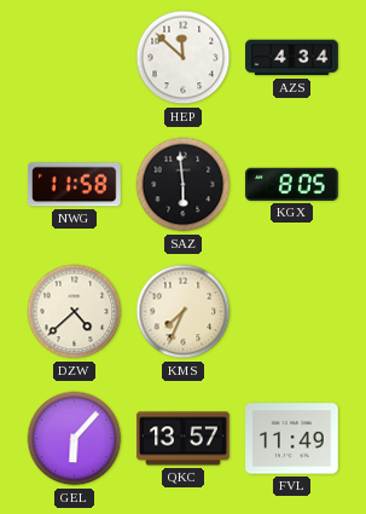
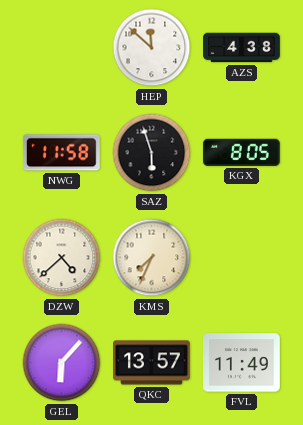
AZS: 4:34 -> 4:38
SAZ: 5:59 -> 5:57
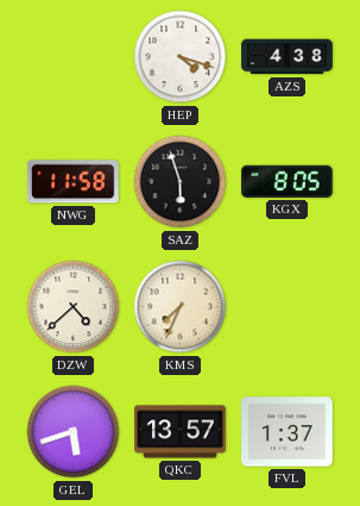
HEP: 11:52 -> 4:18
GEL: 6:07 -> 5:42
FVL: 11:49 -> 1:37
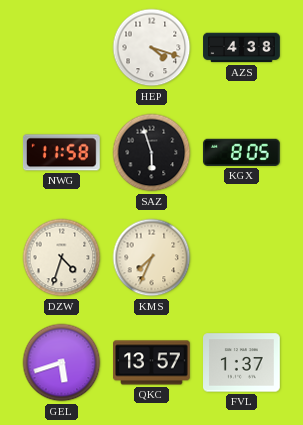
DZW: 4:38 -> 4:33
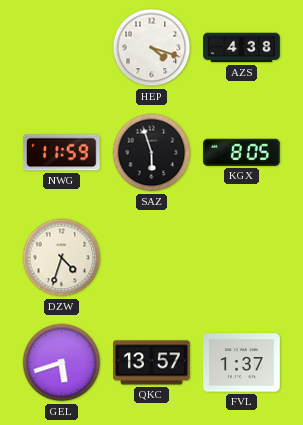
NWG: 11:58 -> 11:59
KMS: 7:34 -> none
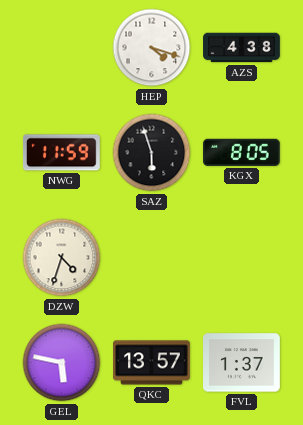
GEL: 5:42 -> 5:47
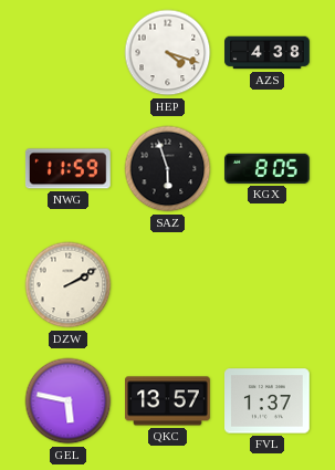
DZW: 4:33 -> 2:10
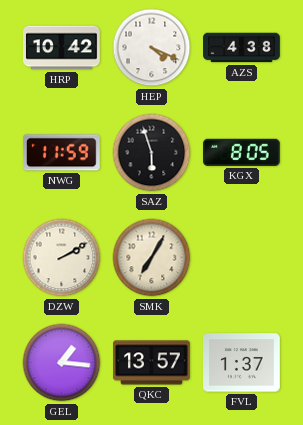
HRP: none -> 10:42
HEP: 4:18 -> 4:19
SMK: none -> 7:05
GEL: 5:47 -> 1:16
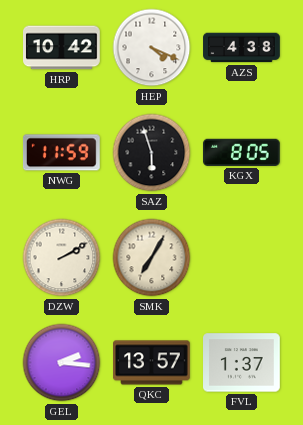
GEL: 1:16 -> 2:16
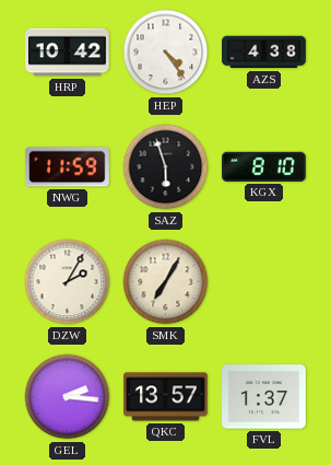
HEP: 4:19 -> 4:24
KGX: 8:05 -> 8:10
DZW: 2:10 -> 2:05
